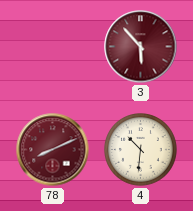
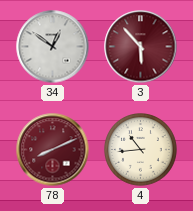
34: none -> 12:51
4: 10:31 -> 10:44
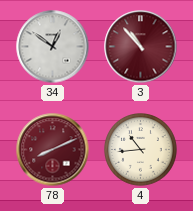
3: 5:53 -> 10:53
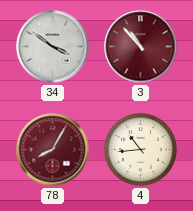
34: 12:51 -> 3:51
78: 8:11 -> 8:05
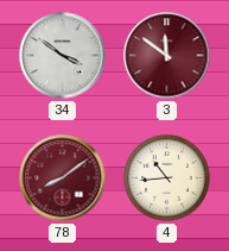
3: 10:53 -> 11:51
78: 8:05 -> 8:09
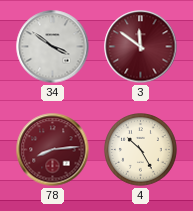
78: 8:09 -> 8:14
4: 10:44 -> 10:25
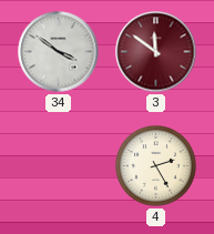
78: 8:14 -> none
4: 10:25 -> 2:25
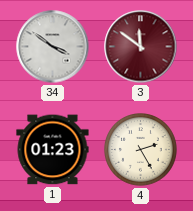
1: none -> 01:23
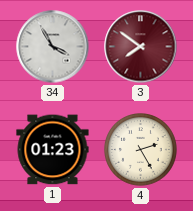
34: 3:51 -> 3:55
3: 11:51 -> 7:51
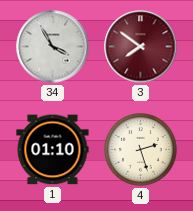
1: 01:23 -> 01:10
4: 2:25 -> 2:27
